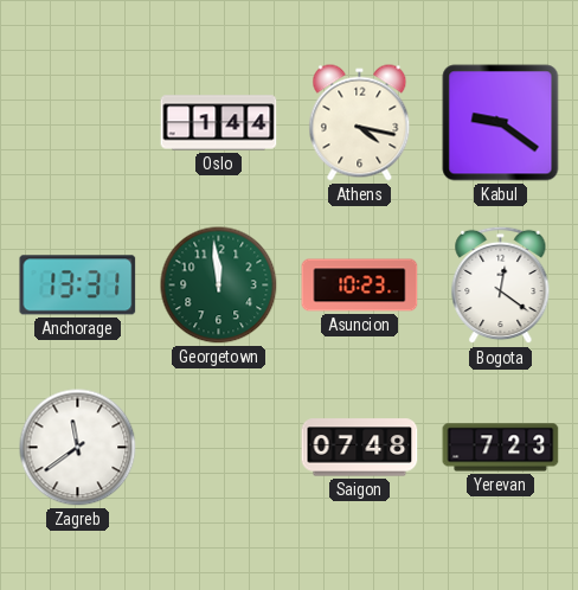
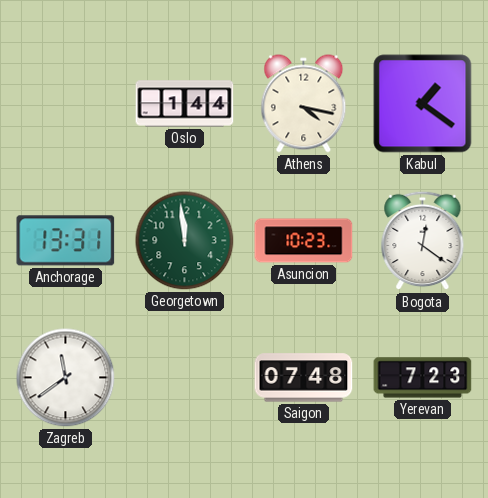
Kabul: 9:21 -> 1:21
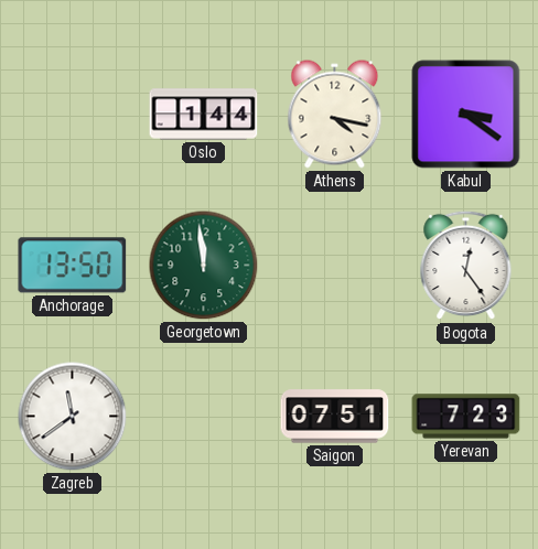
Kabul: 1:21 -> 3:21
Anchorage: 13:31 -> 13:50
Asuncion: 10:23 -> none
Bogota: 12:21 -> 12:24
Saigon: 07:48 -> 07:51
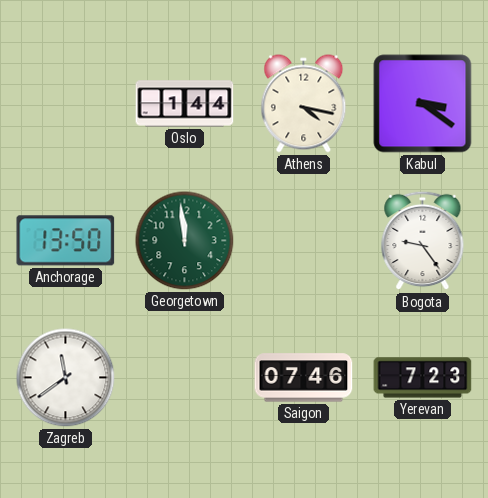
Bogota: 12:24 -> 9:24
Saigon: 07:51 -> 07:46
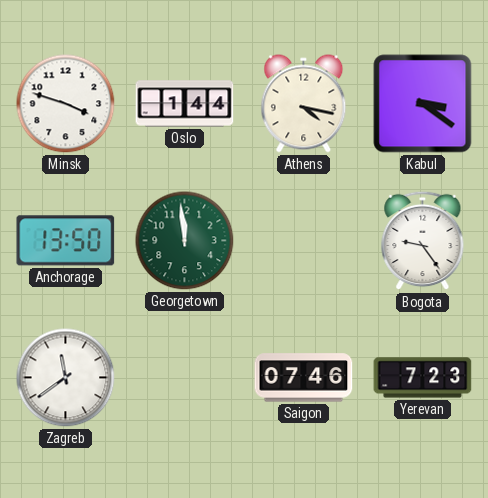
Minsk: none -> 3:48
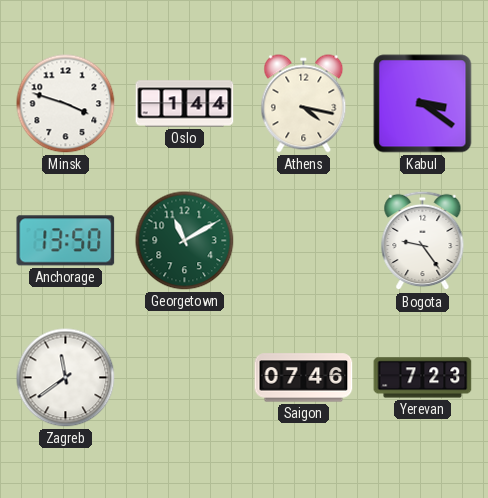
Georgetown: 11:59 -> 11:10
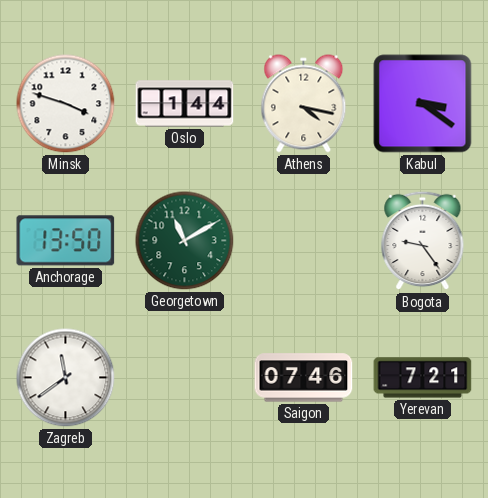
Yerevan: 7:23 -> 7:21
